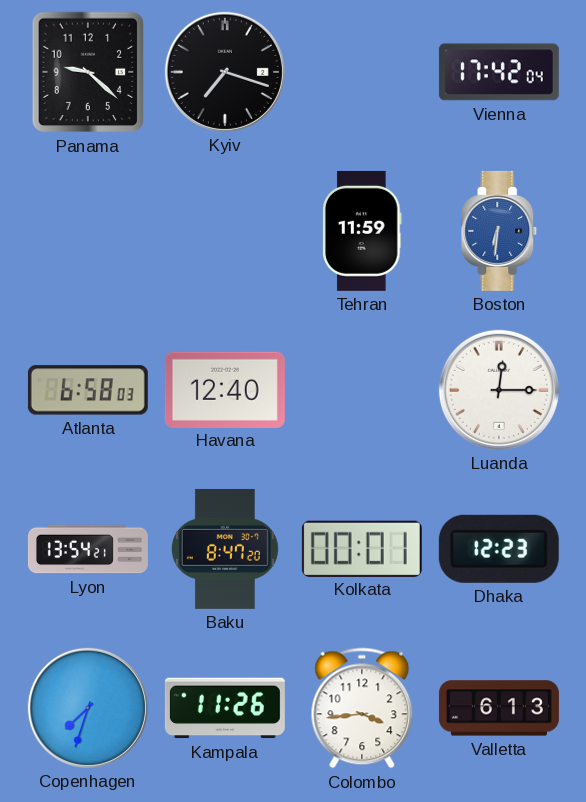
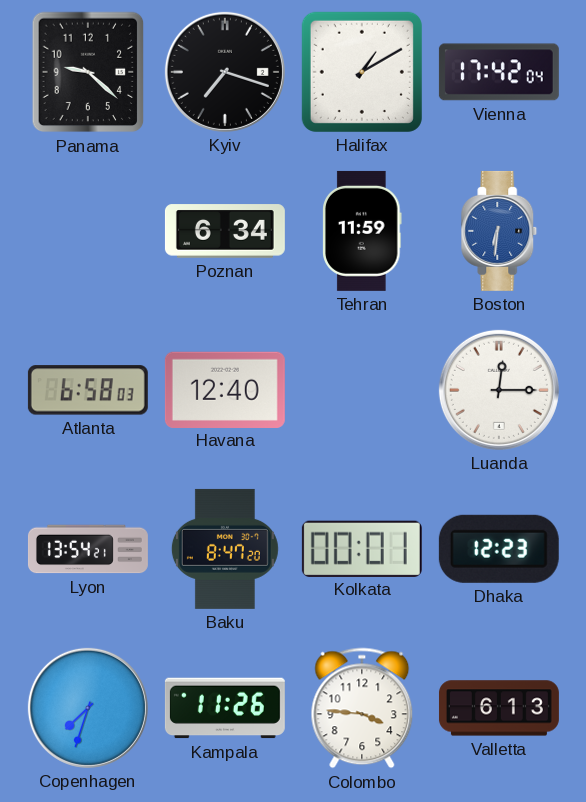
Halifax: none -> 1:10
Poznan: none -> 6:34
Colombo: 3:44 -> 3:46
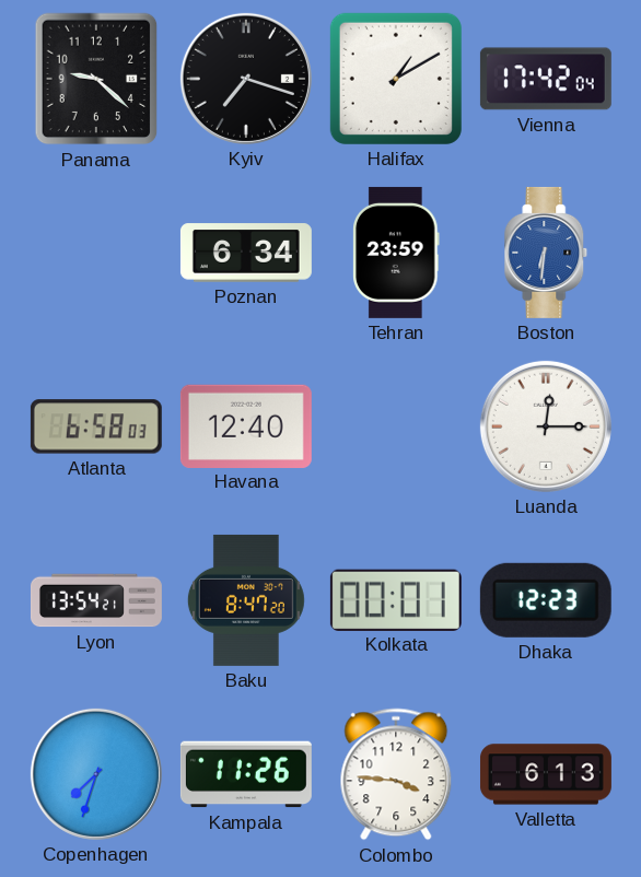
Tehran: 11:59 -> 23:59
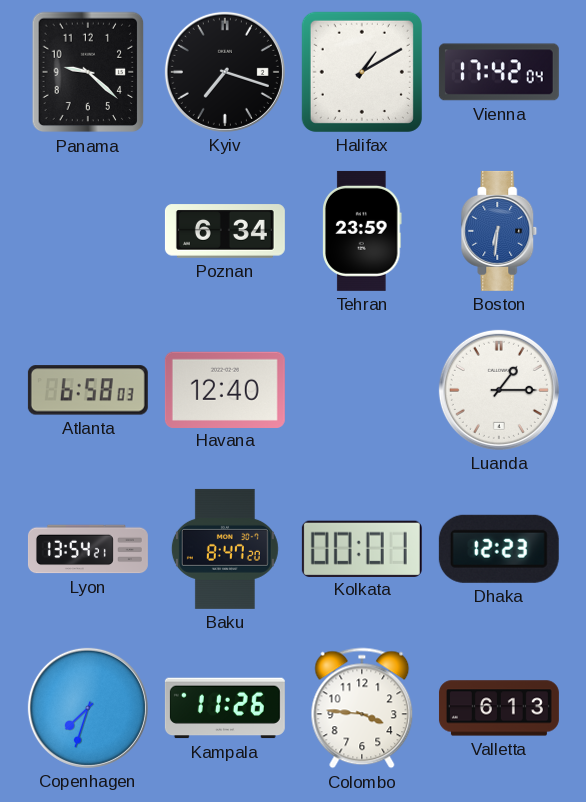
Luanda: 12:15 -> 1:15
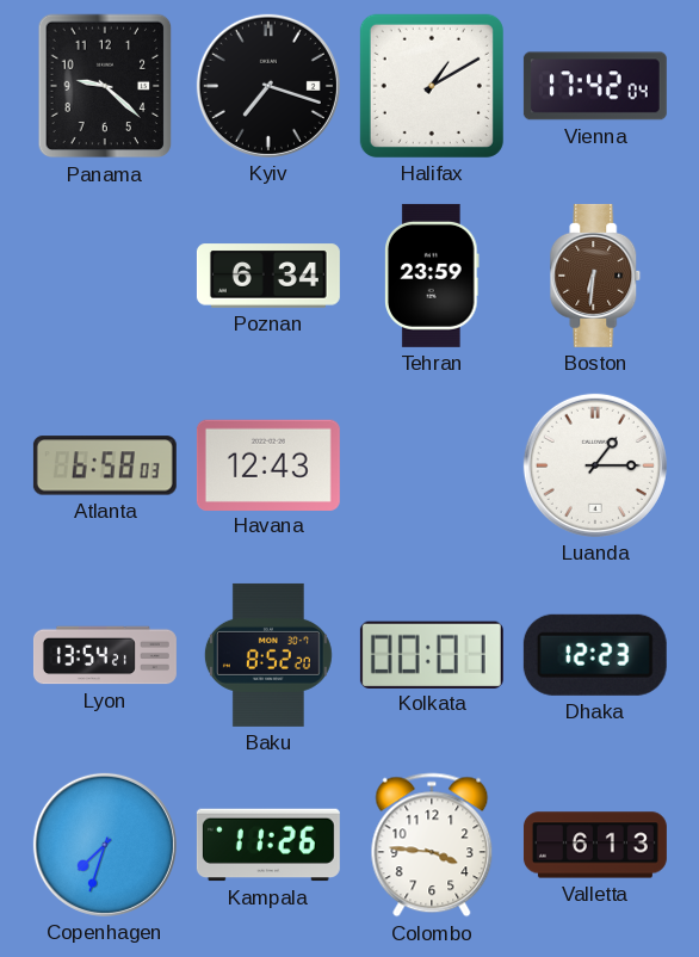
Boston dial: blue -> brown
Havana: 12:40 -> 12:43
Baku: 8:47 -> 8:52
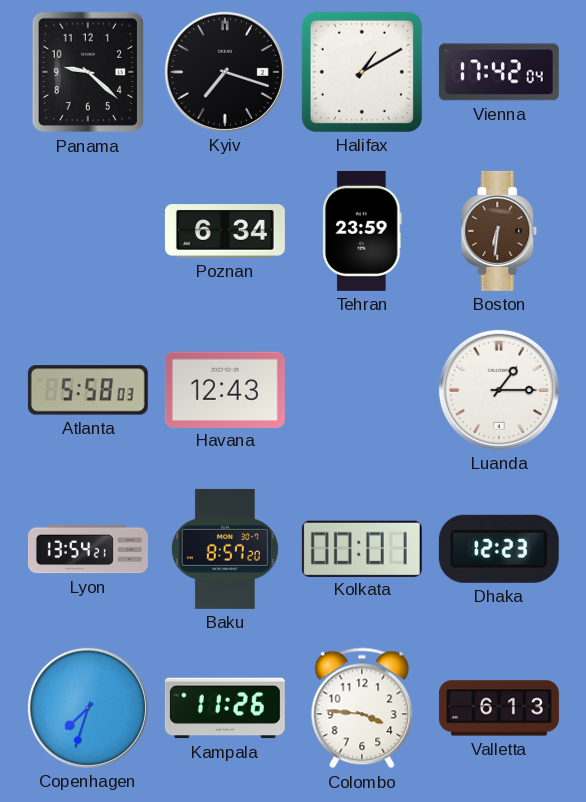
Atlanta: 6:58 -> 5:58
Baku: 8:52 -> 8:57
